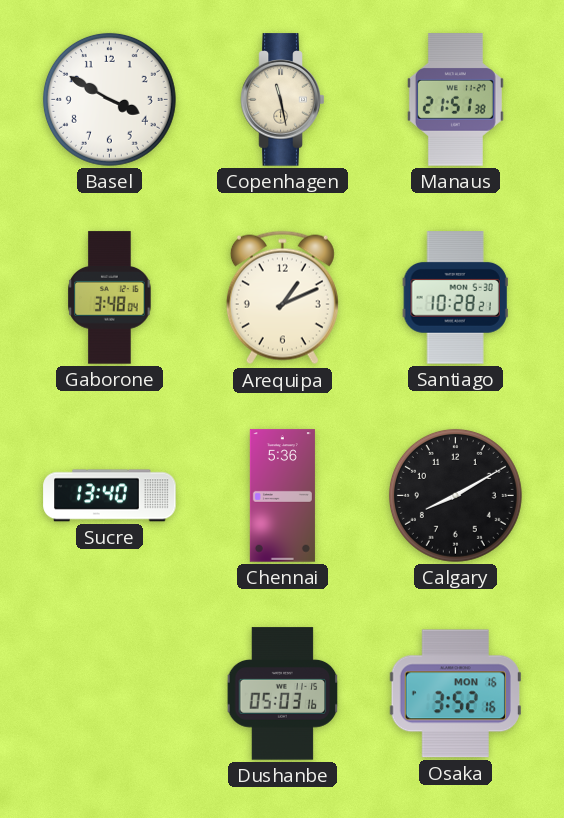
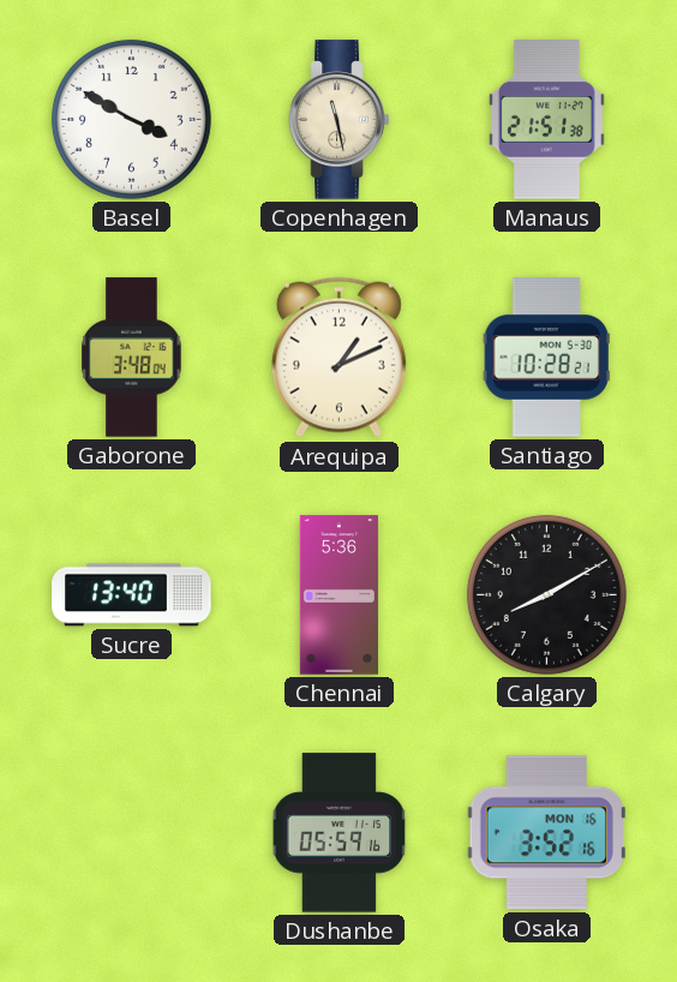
Dushanbe: 05:03 -> 05:59
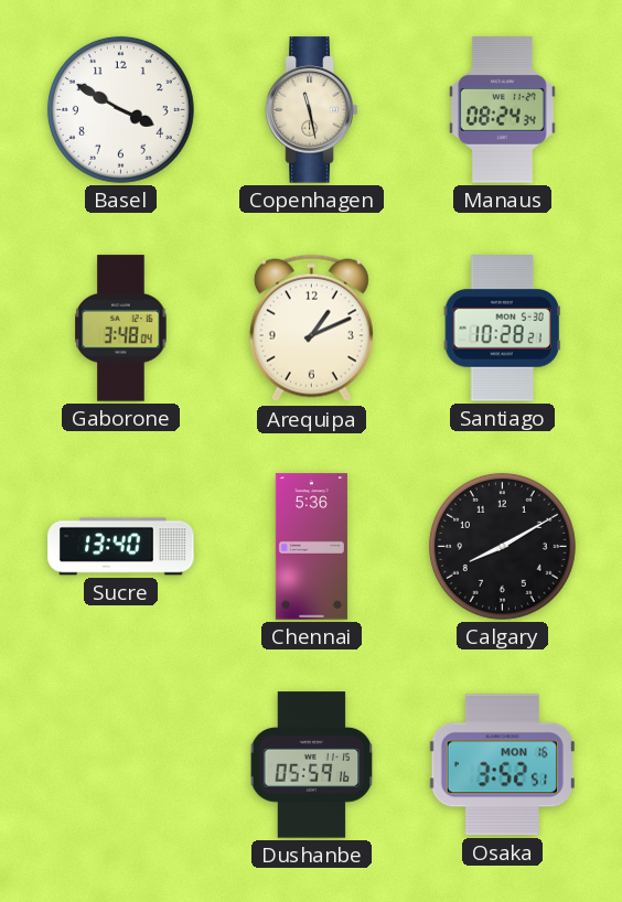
Manaus: 21:51 -> 08:24
Osaka: 3:52:16 -> 3:52:51
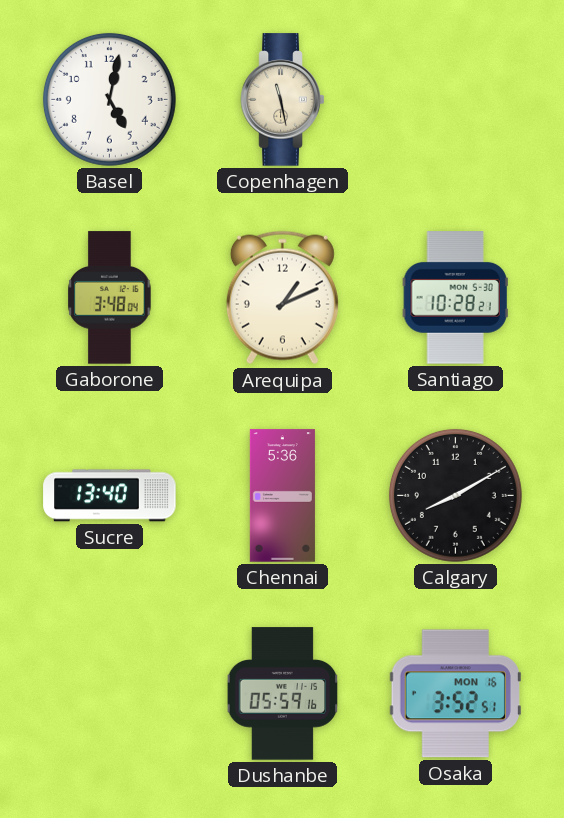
Basel: 3:50 -> 5:02
Manaus: 08:24 -> none
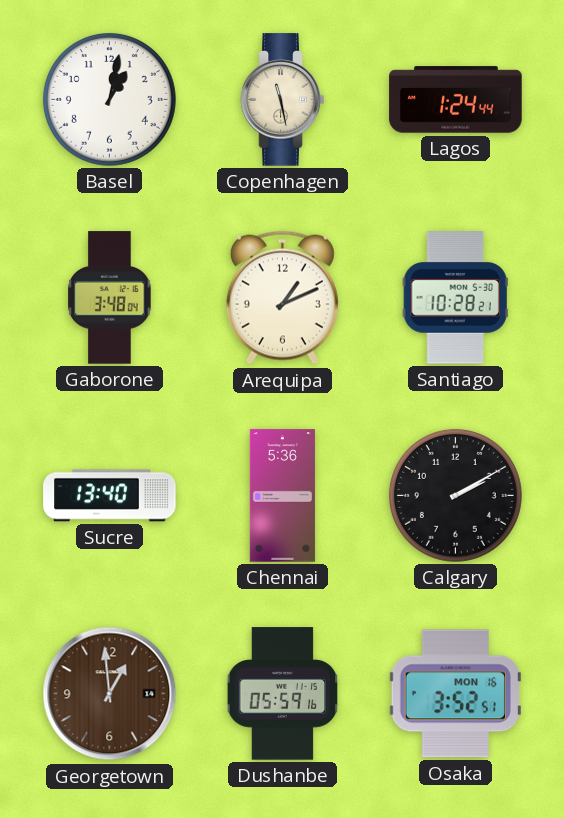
Basel: 5:02 -> 1:02
Lagos: none -> 1:24
Calgary: 8:10 -> 2:10
Georgetown: none -> 12:59
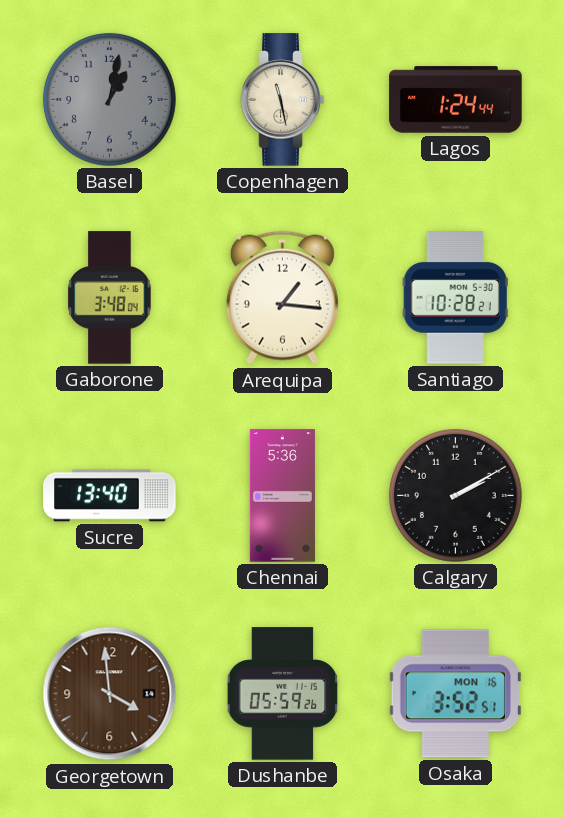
Basel dial: white -> grey
Arequipa: 1:11 -> 1:16
Georgetown: 12:59 -> 3:59
Dushanbe: 05:59:16 -> 05:59:26
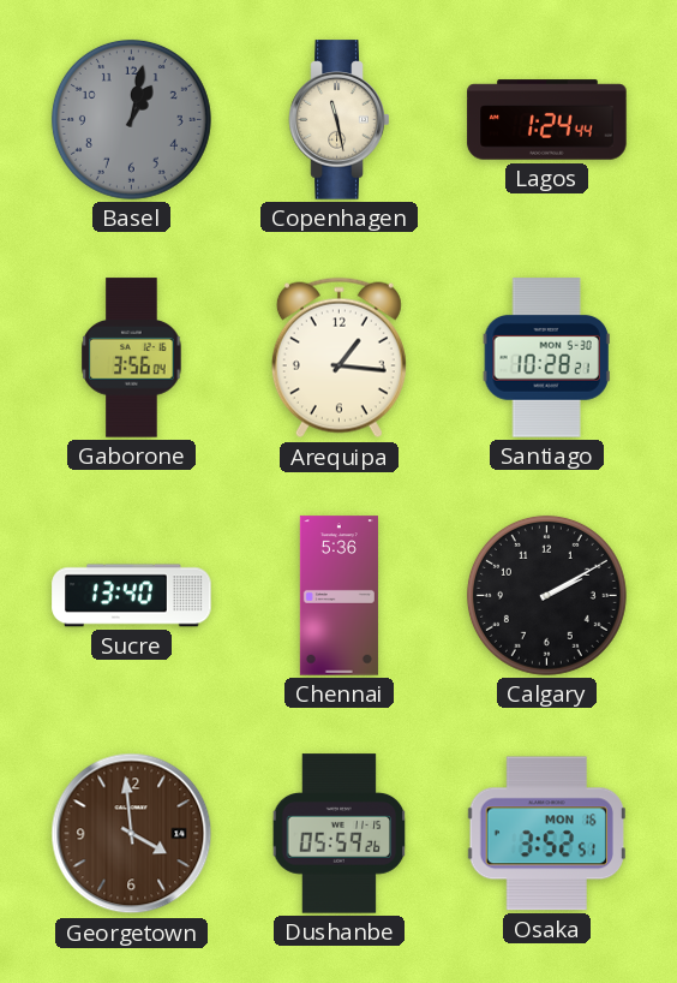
Gaborone: 3:48 -> 3:56
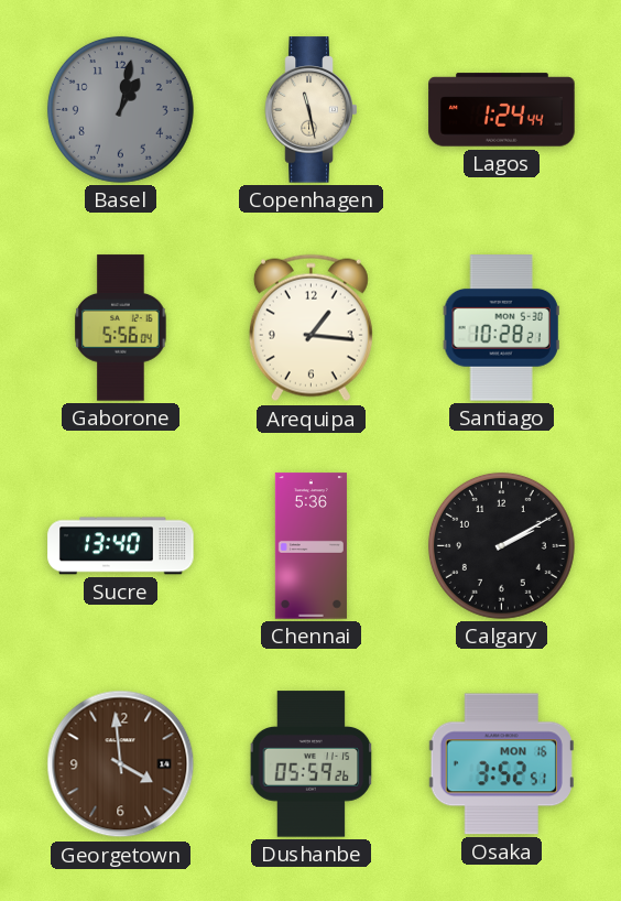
Gaborone: 3:56 -> 5:56
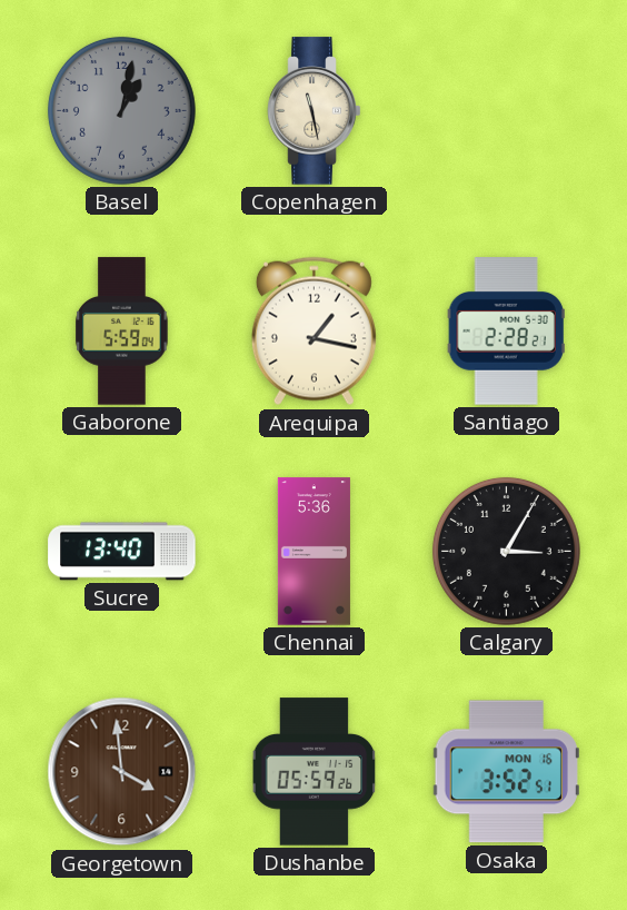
Lagos: 1:24 -> none
Gaborone: 5:56 -> 5:59
Arequipa: 1:16 -> 1:17
Santiago: 10:28 -> 2:28
Calgary: 2:10 -> 3:05
